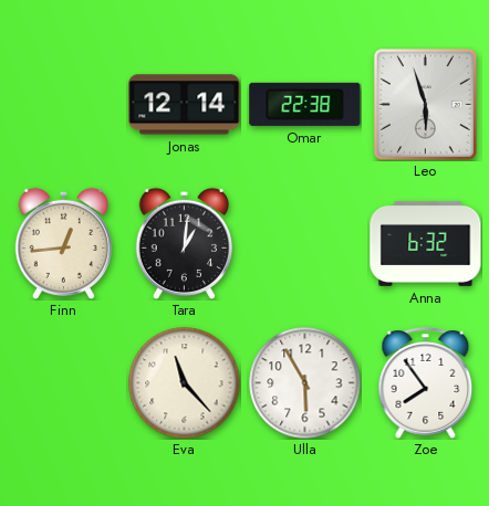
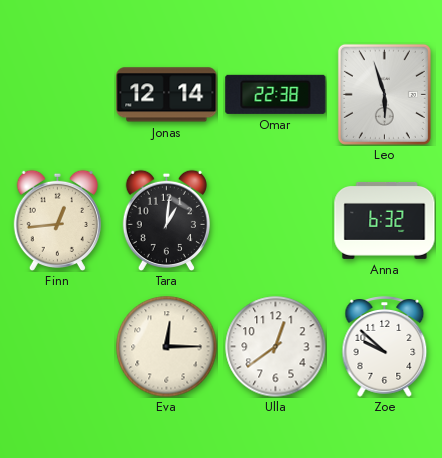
Eva: 11:23 -> 12:15
Ulla: 5:55 -> 12:39
Zoe: 7:54 -> 9:52
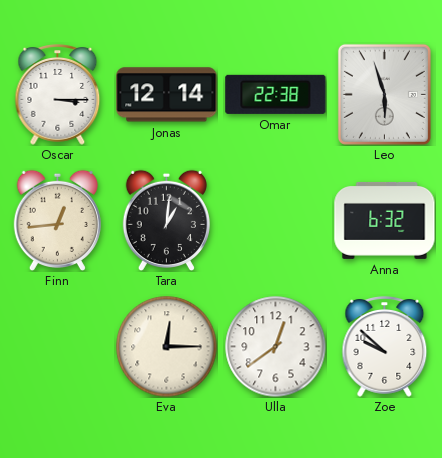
Oscar: none -> 3:15
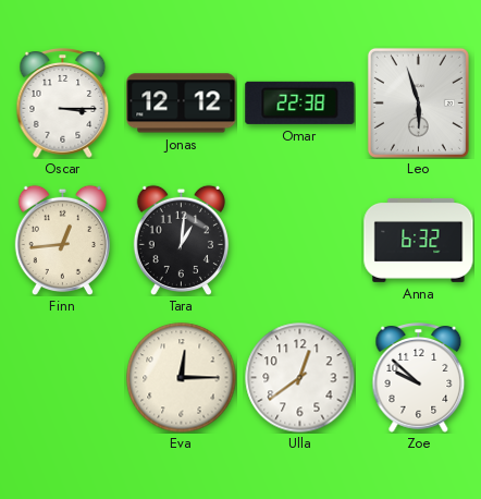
Jonas: 12:14 -> 12:12
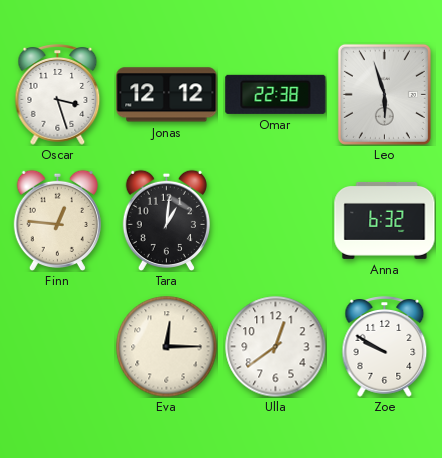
Oscar: 3:15 -> 3:27
Finn: 12:44 -> 12:46
Zoe: 9:52 -> 9:50
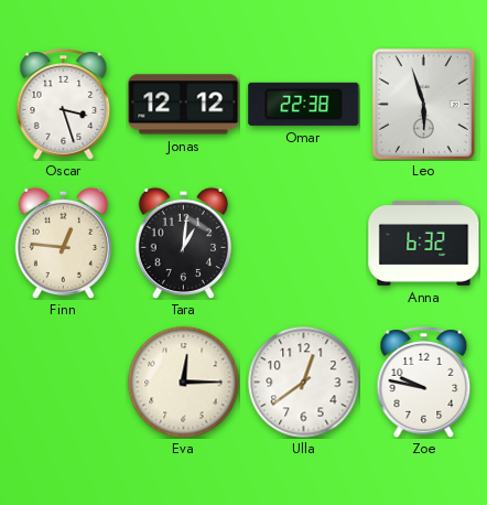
Zoe: 9:50 -> 9:47
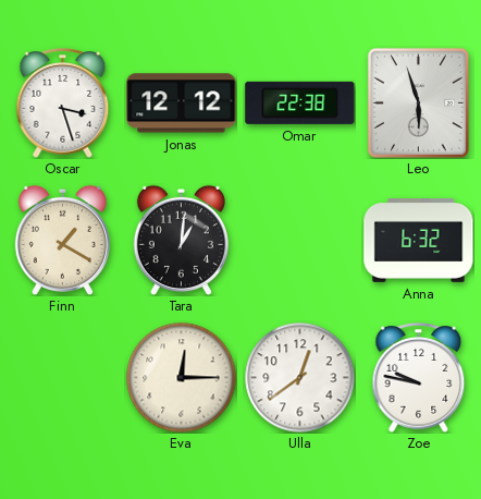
Finn: 12:46 -> 1:20
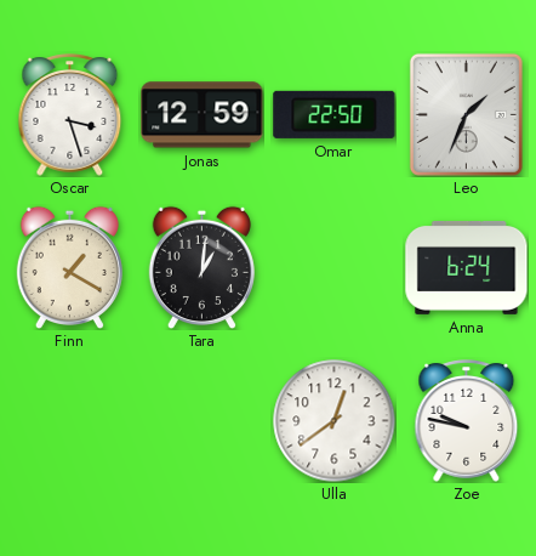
Jonas: 12:12 -> 12:59
Omar: 22:38 -> 22:50
Leo: 5:57 -> 1:34
Anna: 6:32 -> 6:24
Eva: 12:15 -> none
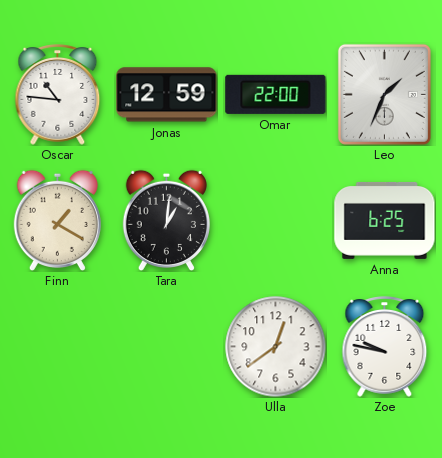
Oscar: 3:27 -> 10:46
Omar: 22:50 -> 22:00
Anna: 6:24 -> 6:25
